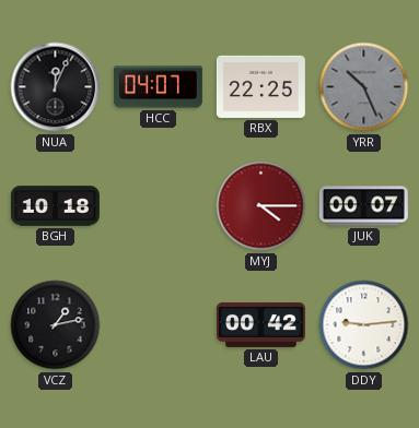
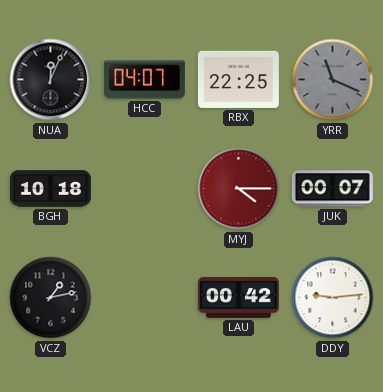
YRR: 10:26 -> 11:19
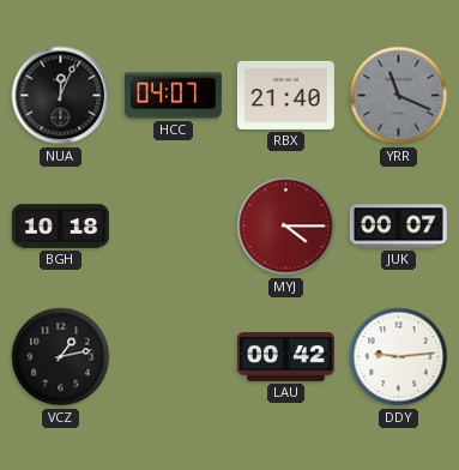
RBX: 22:25 -> 21:40
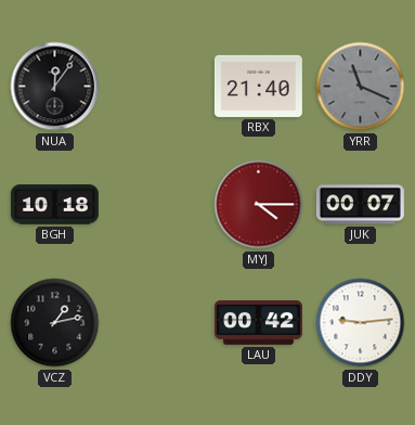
NUA: 12:04 -> 12:06
HCC: 04:07 -> none
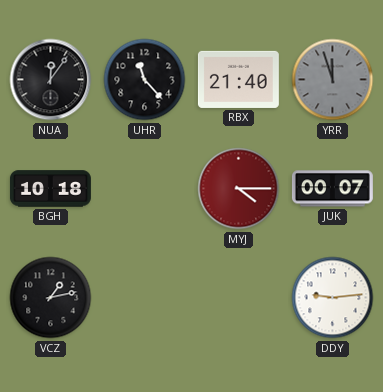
UHR: none -> 11:23
YRR: 11:19 -> 11:57
LAU: 00:42 -> none
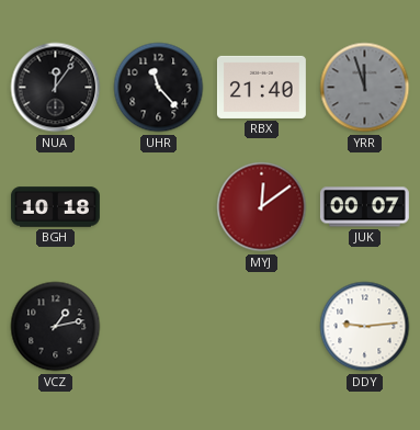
MYJ: 4:15 -> 12:09
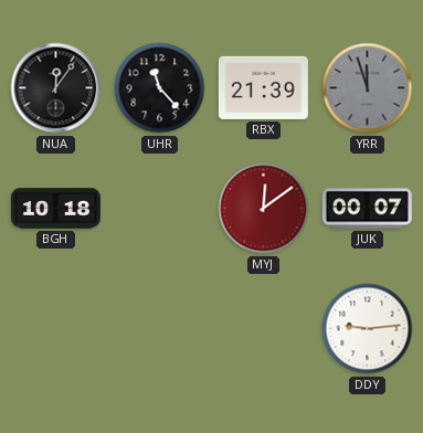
RBX: 21:40 -> 21:39
VCZ: 1:13 -> none
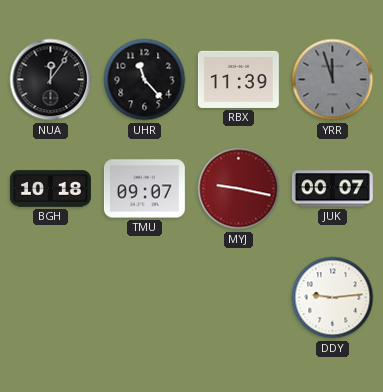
RBX: 21:39 -> 11:39
TMU: none -> 09:07
MYJ: 12:09 -> 9:17
